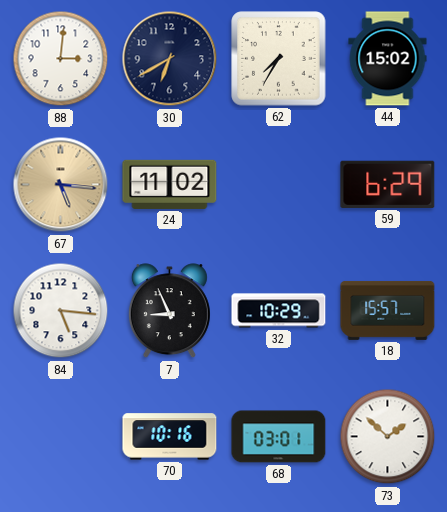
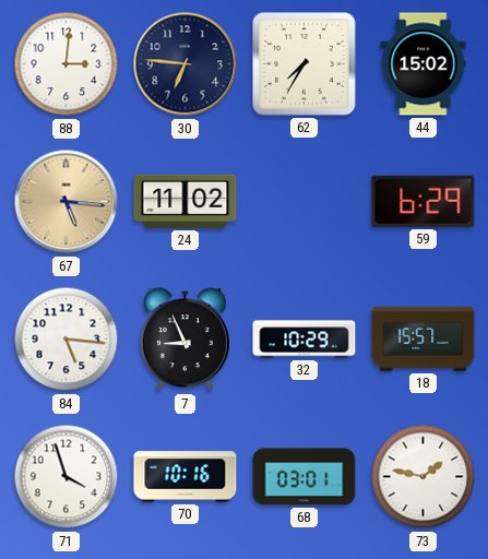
30: 6:40 -> 6:46
71: none -> 3:57
73: 1:52 -> 1:47
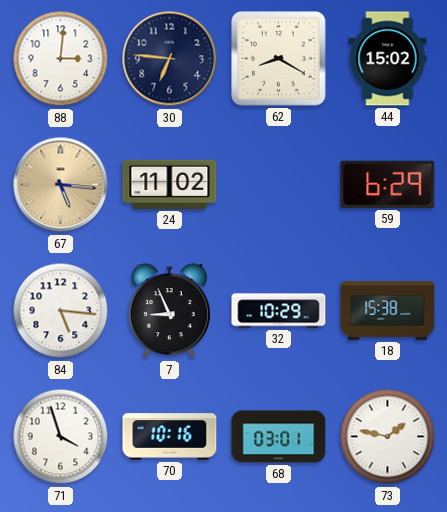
62: 7:35 -> 8:20
18: 15:57 -> 15:38
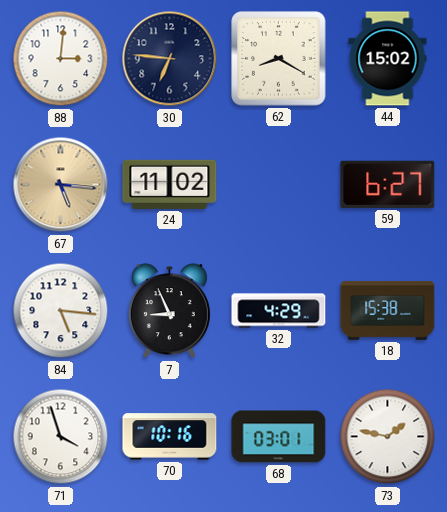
59: 6:29 -> 6:27
32: 10:29 -> 4:29
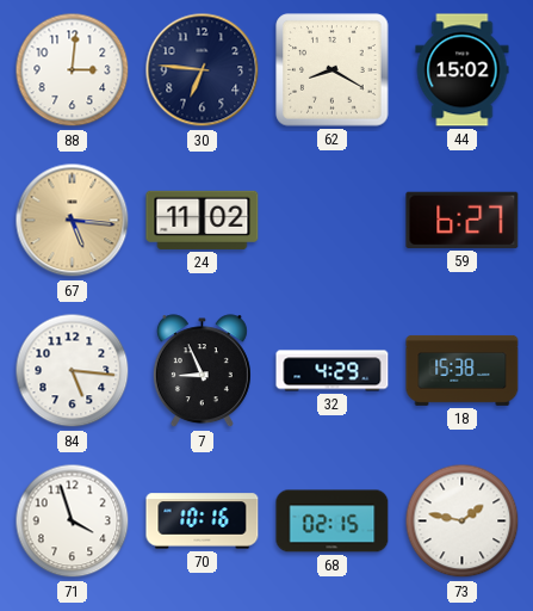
68: 03:01 -> 02:15
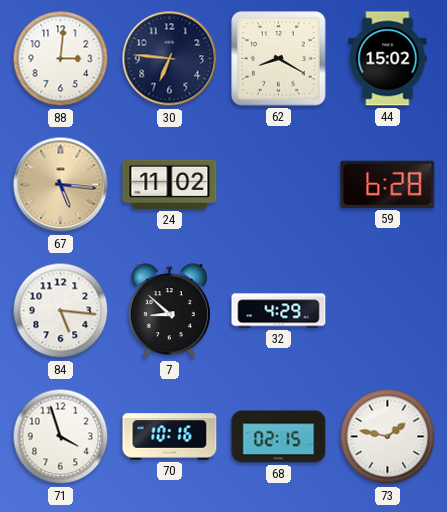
59: 6:27 -> 6:28
7: 8:56 -> 8:52
18: 15:38 -> none
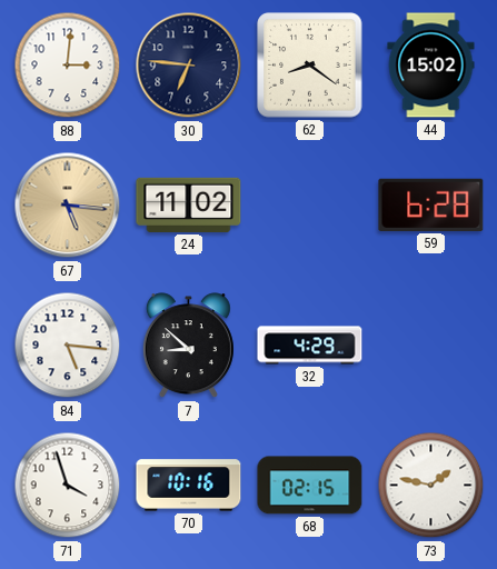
62: 8:20 -> 8:21
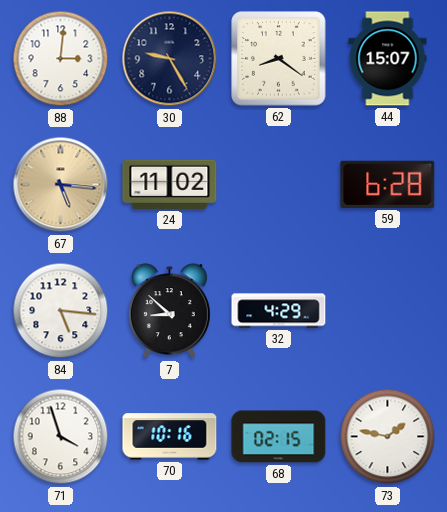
30: 6:46 -> 9:25
44: 15:02 -> 15:07
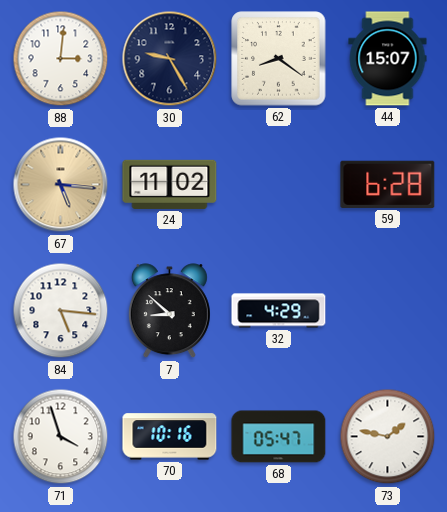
68: 02:15 -> 05:47
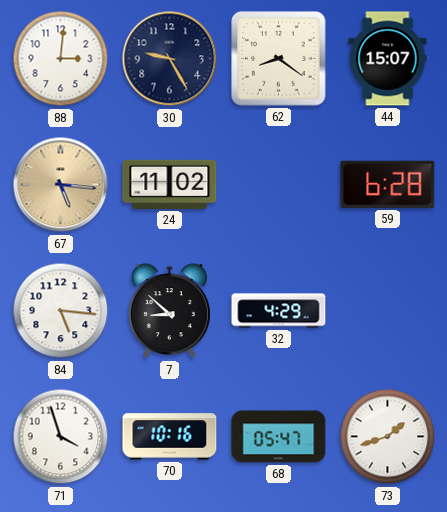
73: 1:47 -> 1:42
